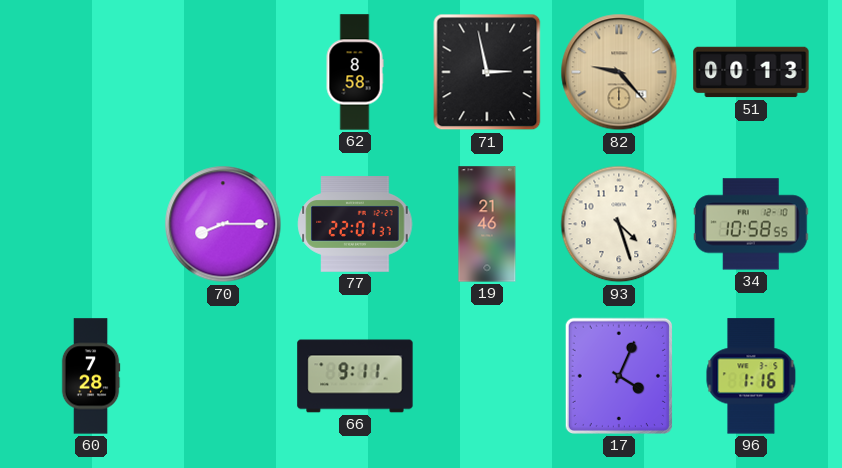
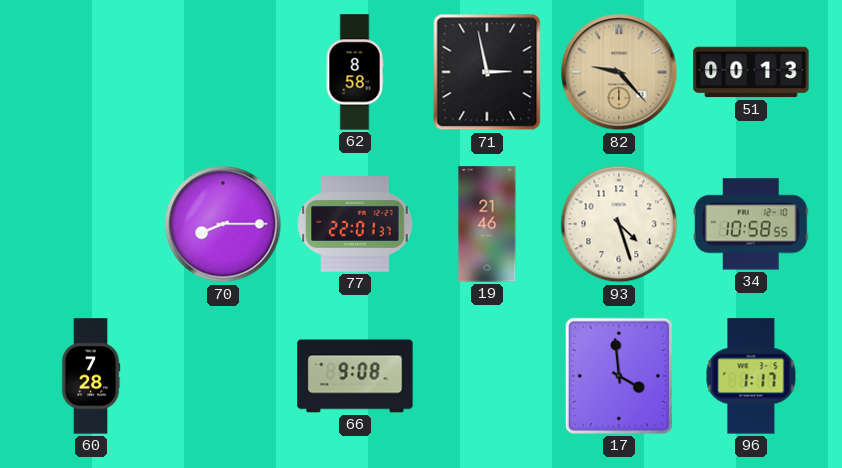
66: 9:11 -> 9:08
17: 4:04 -> 3:59
96: 1:16 -> 1:17
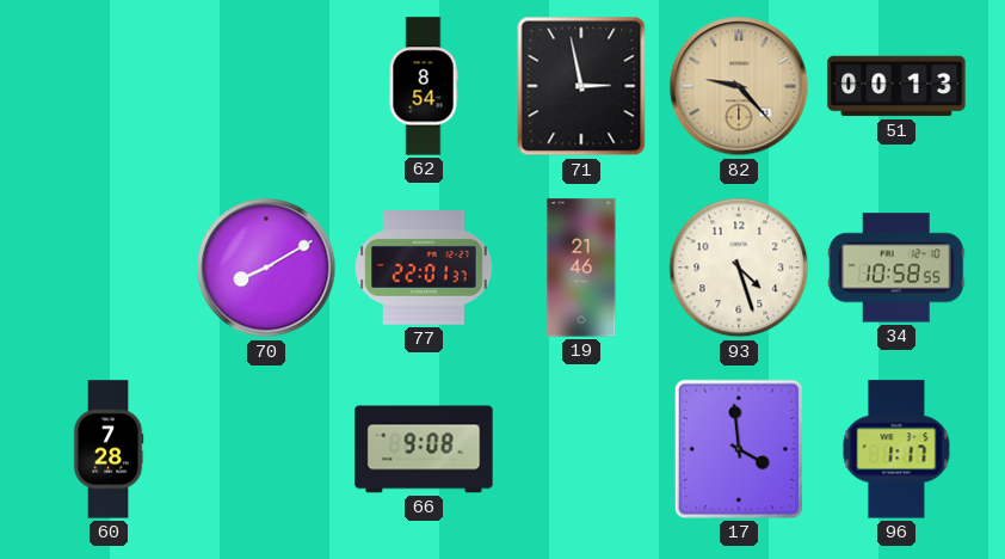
62: 8:58 -> 8:54
70: 8:15 -> 8:10
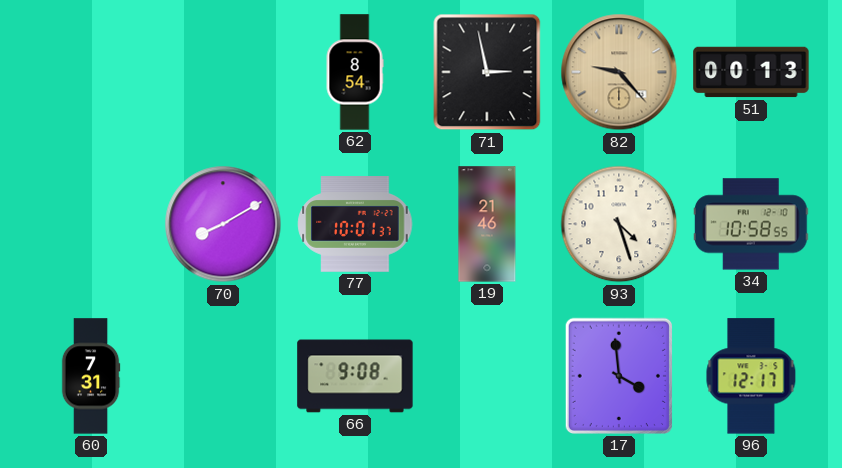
77: 22:01 -> 10:01
60: 7:28 -> 7:31
96: 1:17 -> 12:17
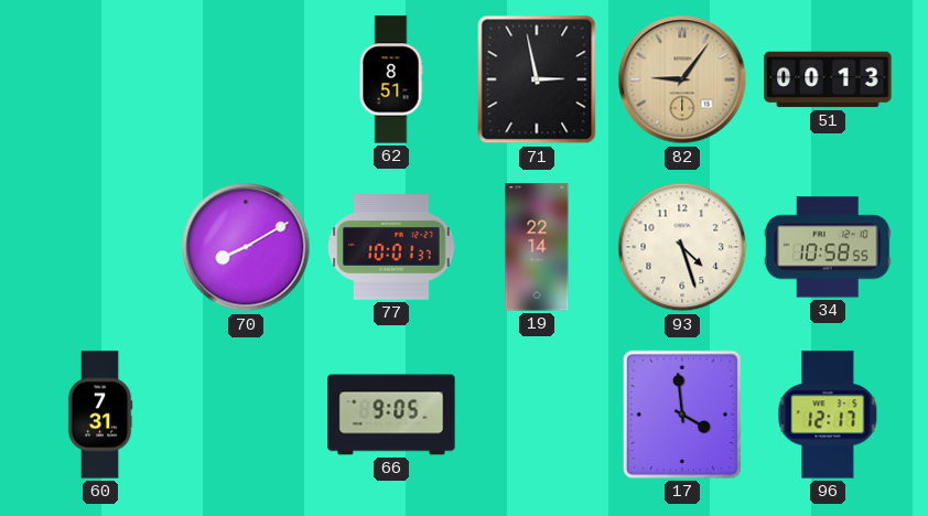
62: 8:54 -> 8:51
82: 9:23 -> 9:06
19: 21:46 -> 22:14
66: 9:08 -> 9:05
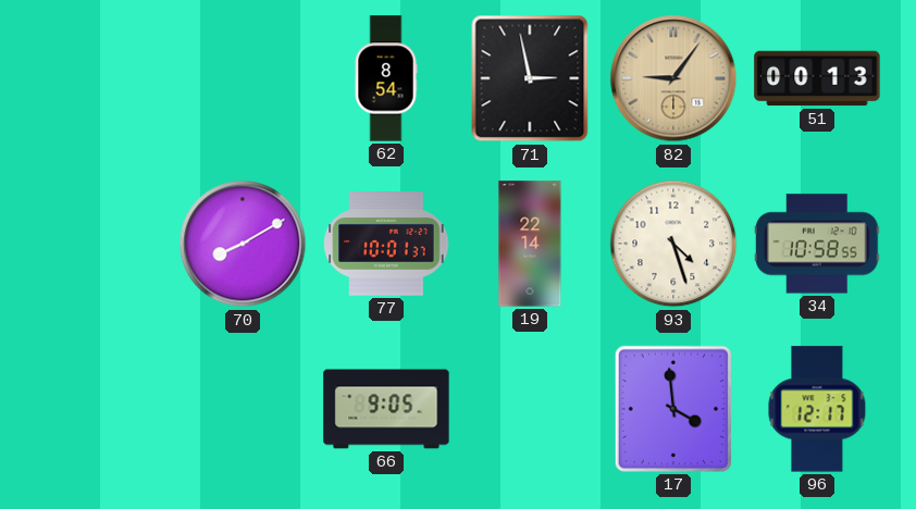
62: 8:51 -> 8:54
60: 7:31 -> none
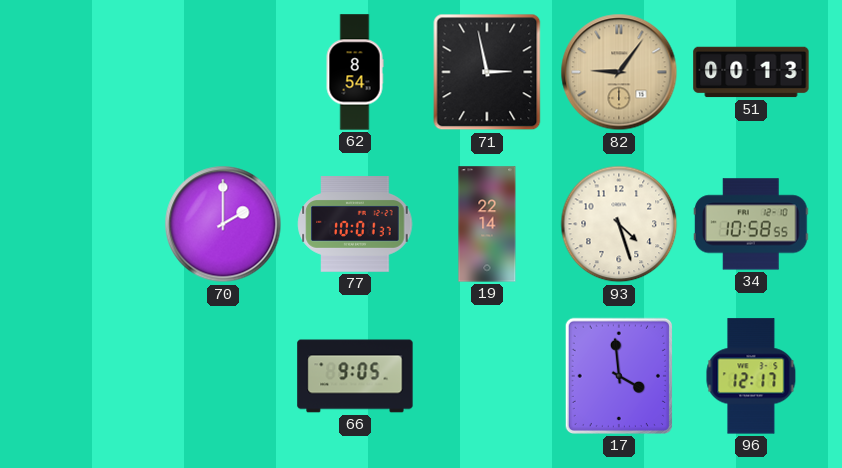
70: 8:10 -> 2:00
